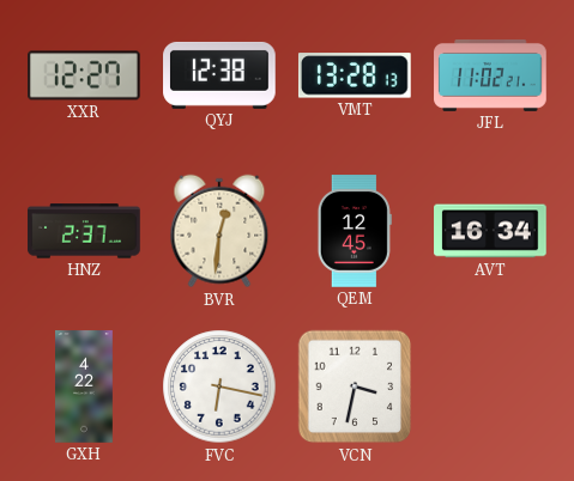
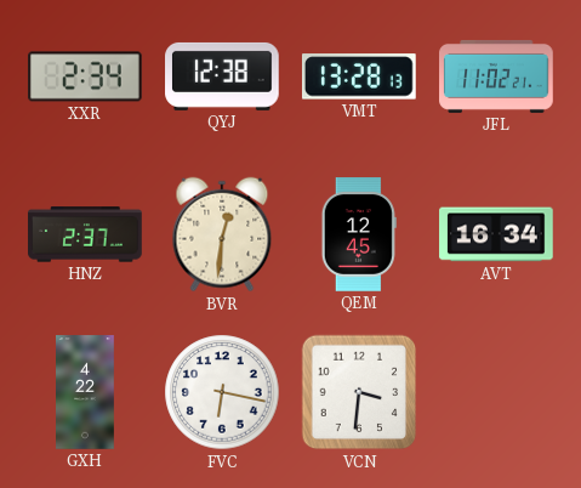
XXR: 12:27 -> 2:34
VCN: 3:32 -> 3:31
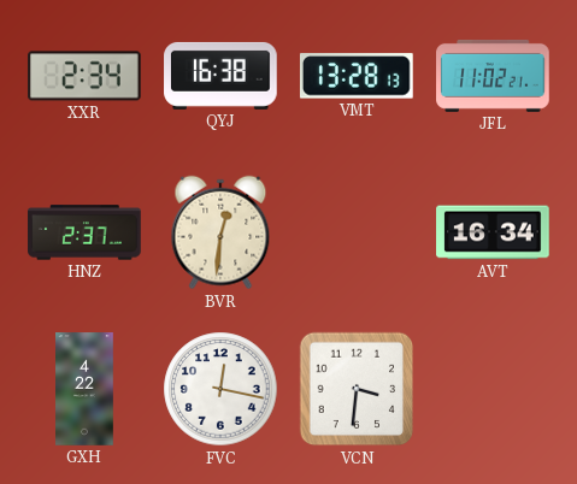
QYJ: 12:38 -> 16:38
QEM: 12:45 -> none
FVC: 6:17 -> 12:17
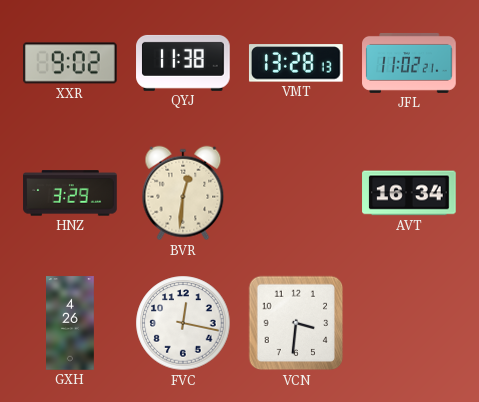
XXR: 2:34 -> 9:02
QYJ: 16:38 -> 11:38
HNZ: 2:37 -> 3:29
GXH: 4:22 -> 4:26
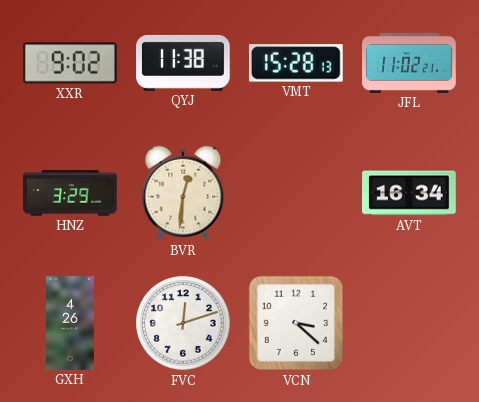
VMT: 13:28 -> 15:28
FVC: 12:17 -> 12:12
VCN: 3:31 -> 3:22
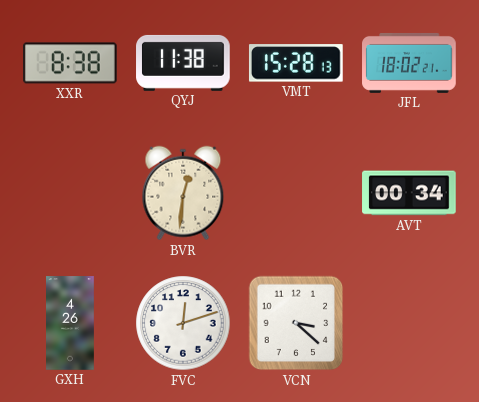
XXR: 9:02 -> 8:38
JFL: 11:02 -> 18:02
HNZ: 3:29 -> none
AVT: 16:34 -> 00:34
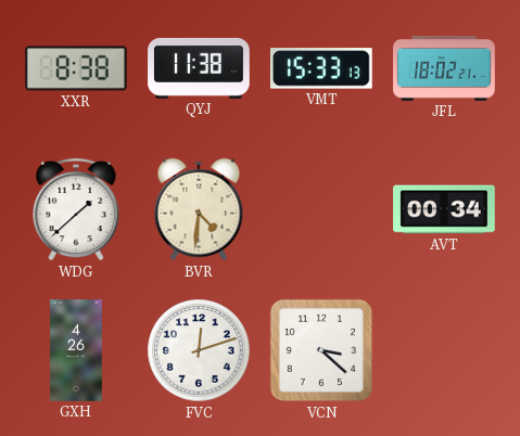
VMT: 15:28 -> 15:33
WDG: none -> 1:38
BVR: 12:31 -> 4:31
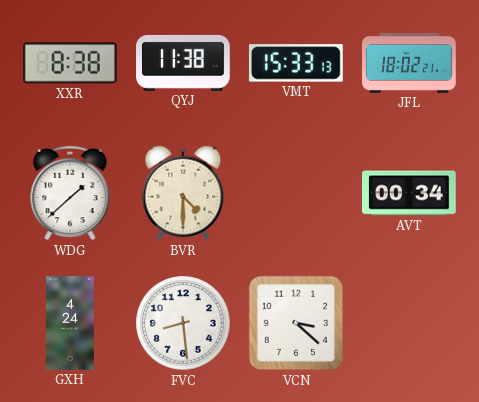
BVR: 4:31 -> 4:30
GXH: 4:26 -> 4:24
FVC: 12:12 -> 8:29
